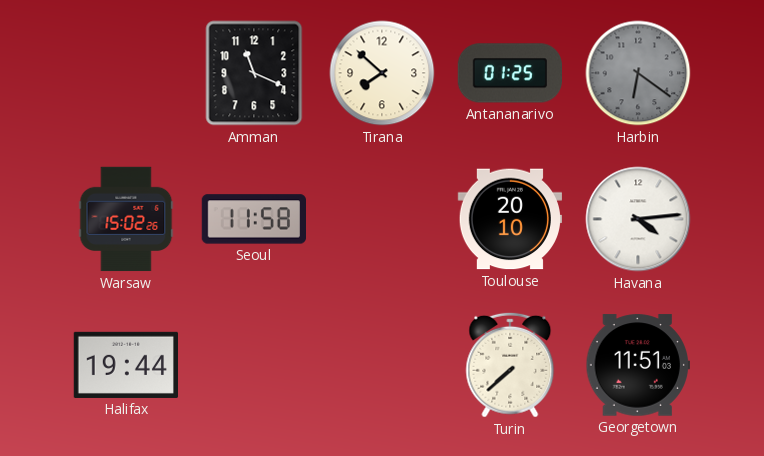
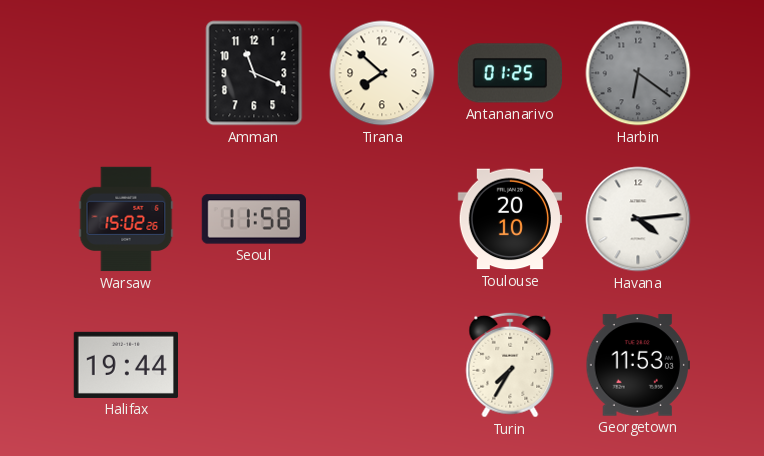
Turin: 7:38 -> 7:35
Georgetown: 11:51 -> 11:53
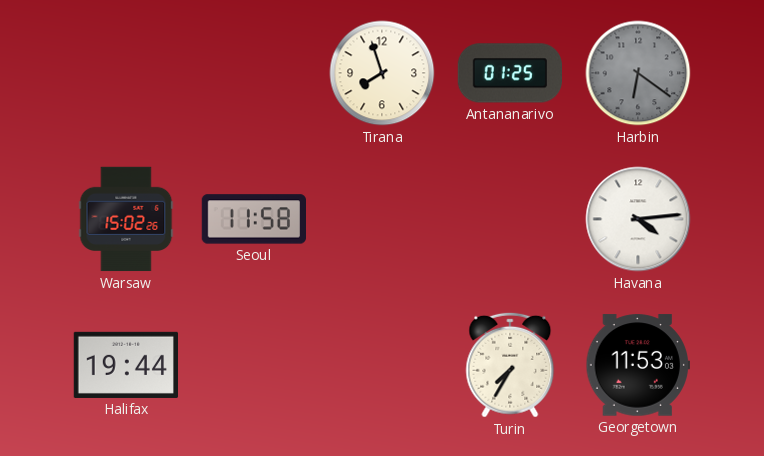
Amman: 11:19 -> none
Tirana: 7:52 -> 7:57
Toulouse: 20:10 -> none
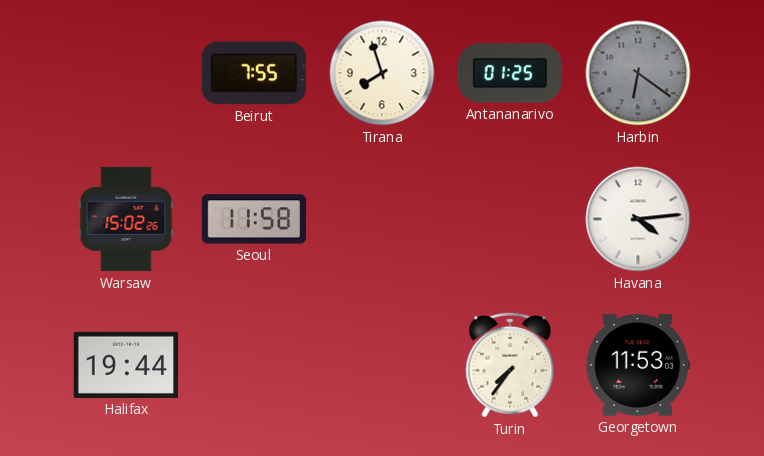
Beirut: none -> 7:55
Turin: 7:35 -> 7:36
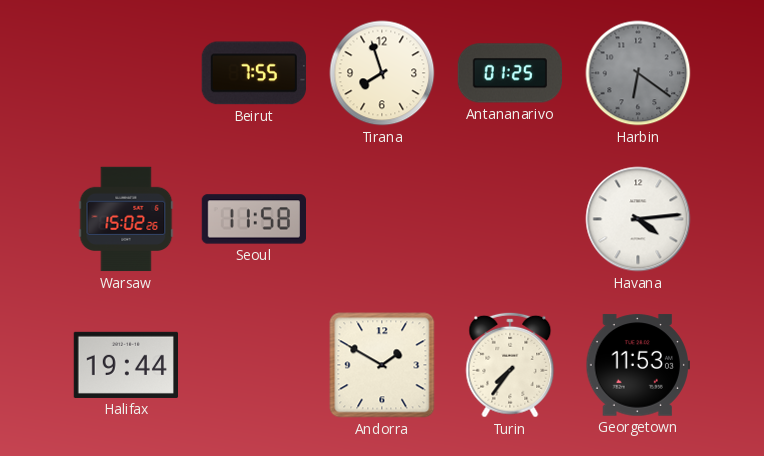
Andorra: none -> 1:50
